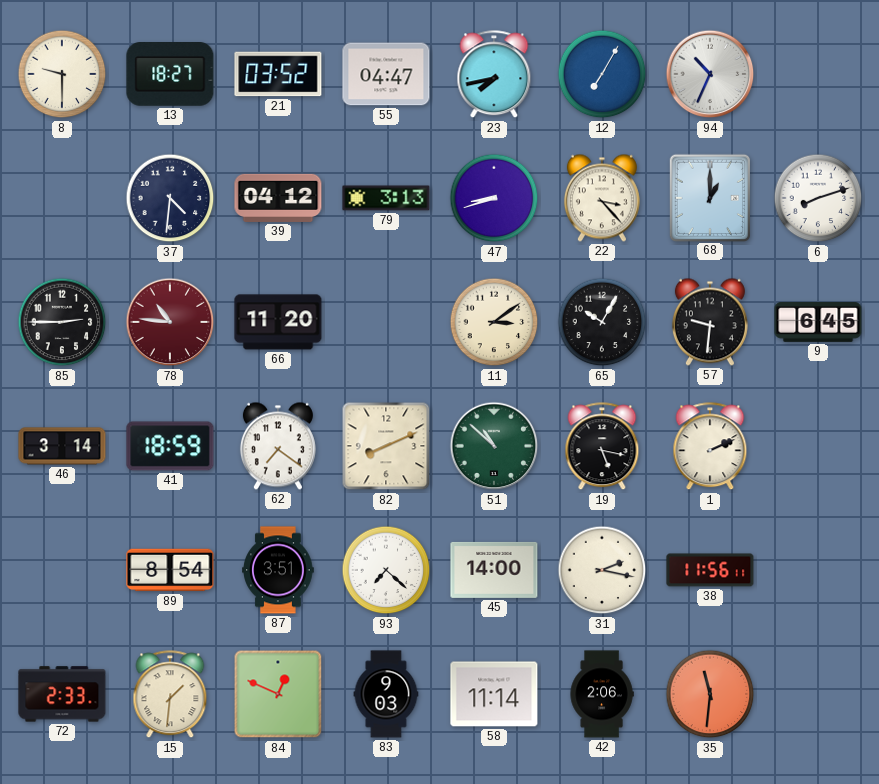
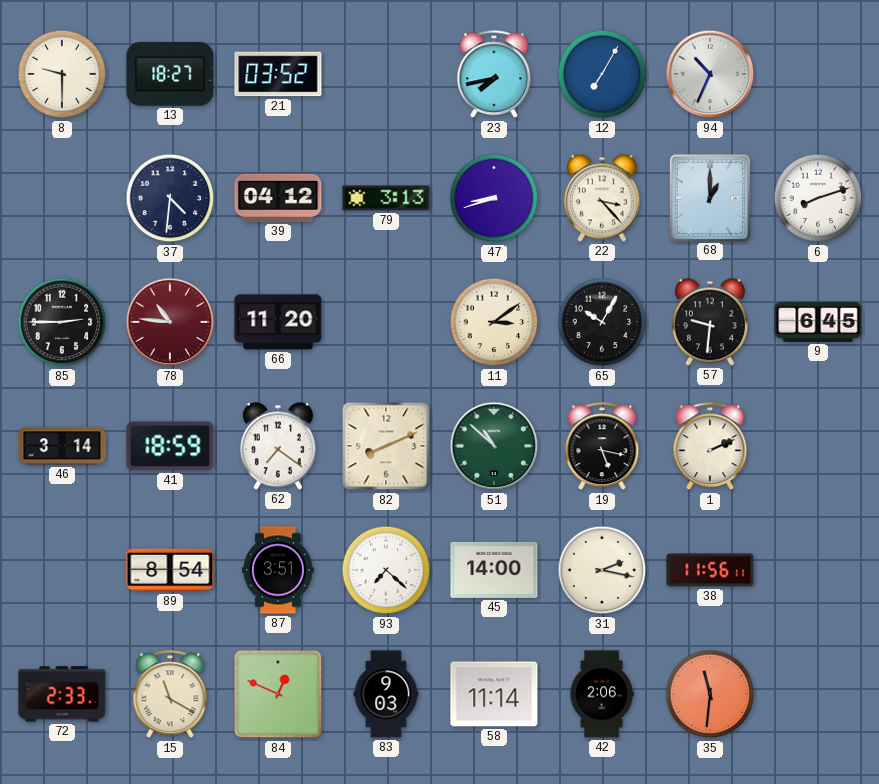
55: 04:47 -> none
15: 1:31 -> 11:20
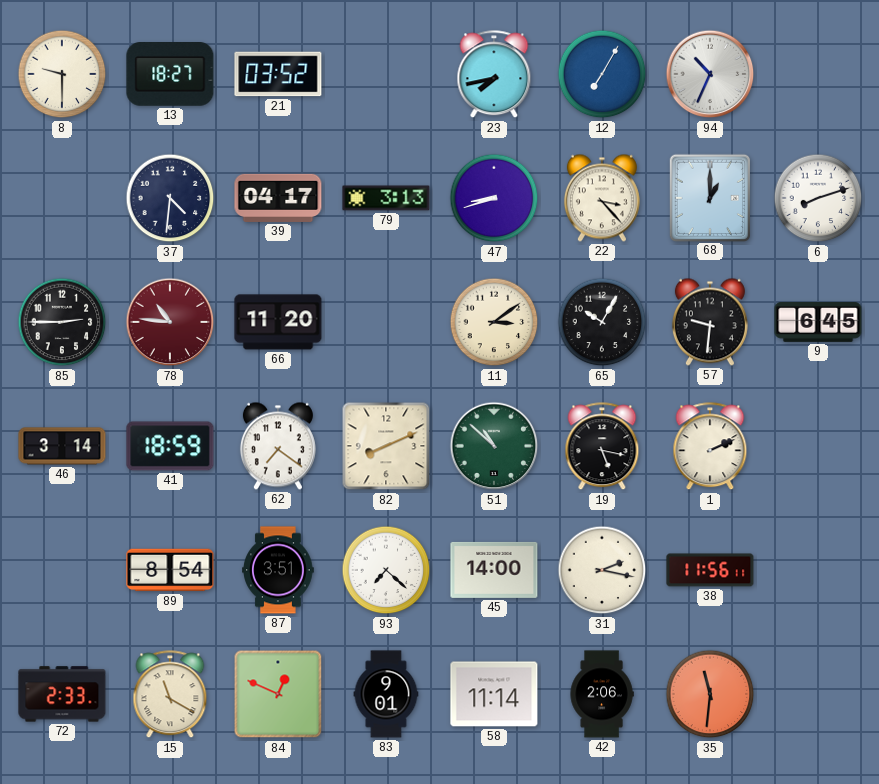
39: 04:12 -> 04:17
83: 9:03 -> 9:01
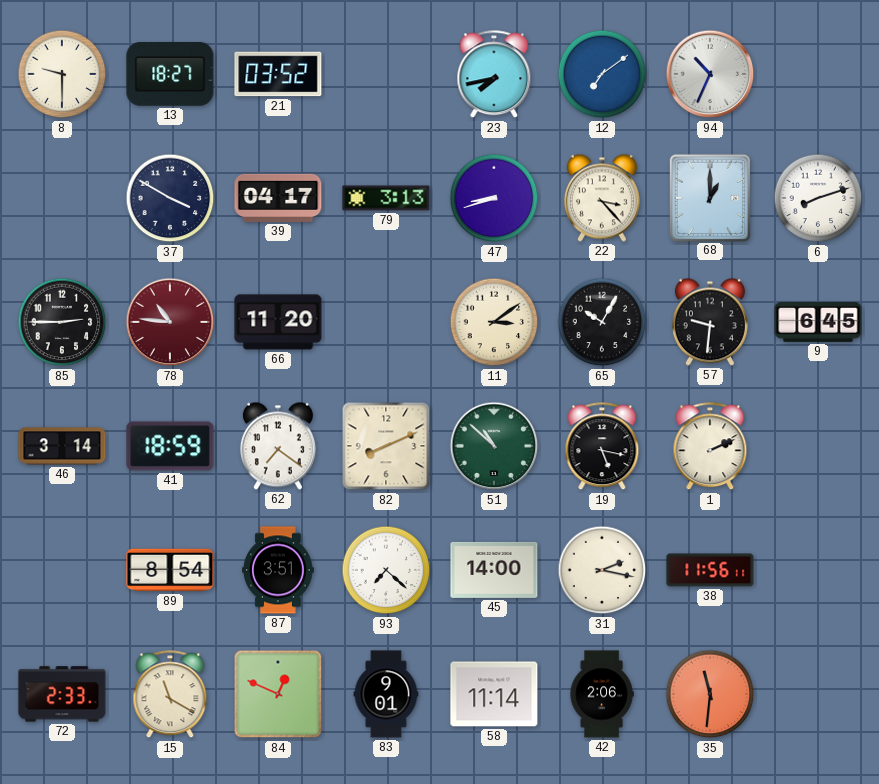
12: 7:05 -> 7:09
37: 4:31 -> 3:50
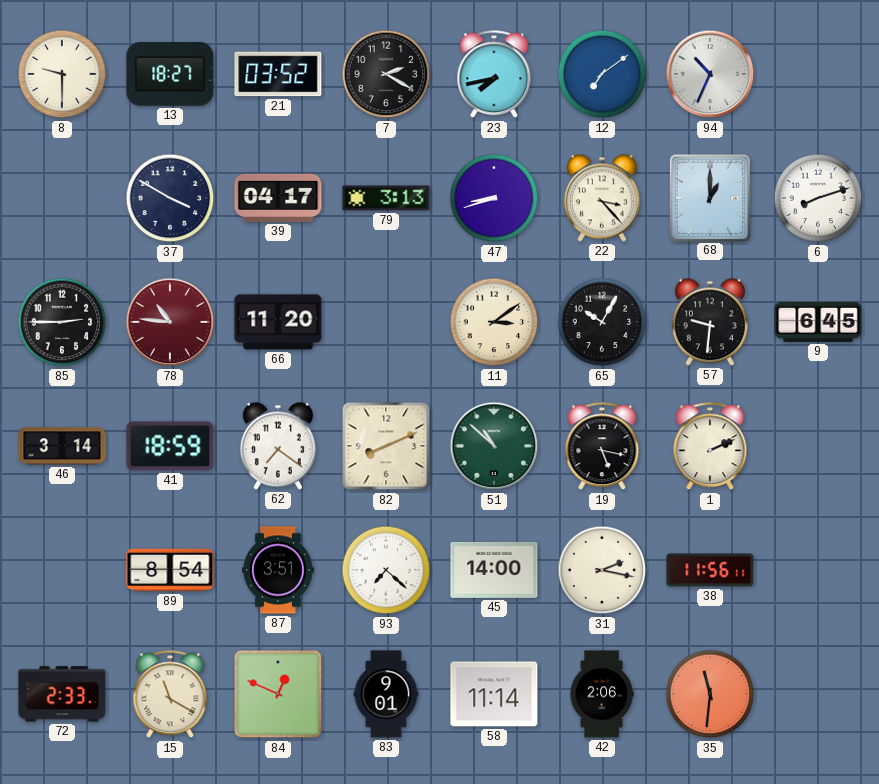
7: none -> 2:20
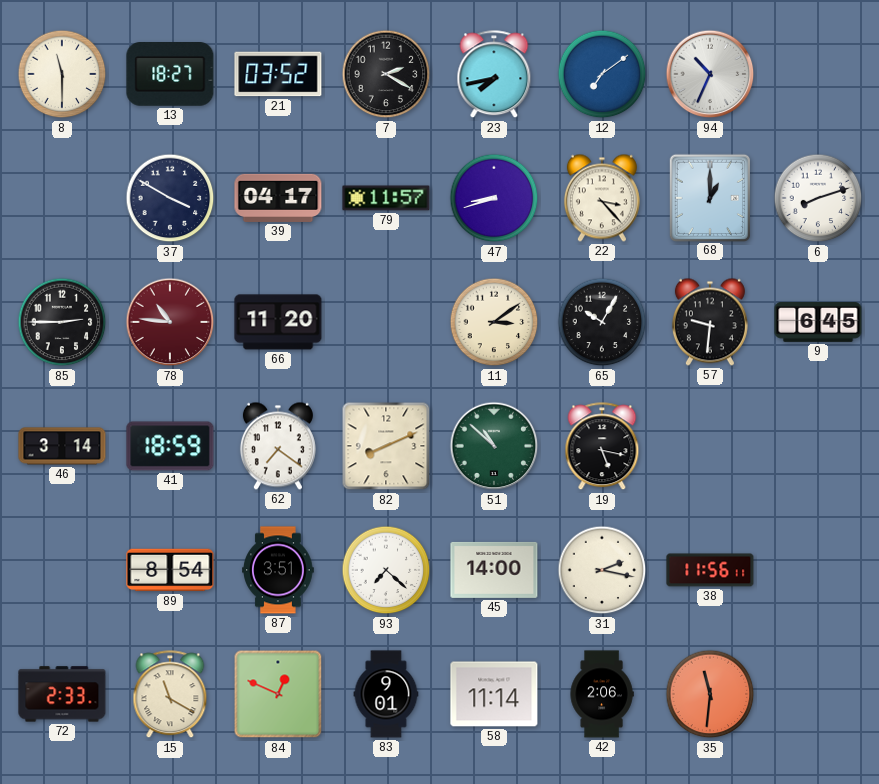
8: 9:30 -> 11:30
79: 3:13 -> 11:57
1: 2:11 -> none
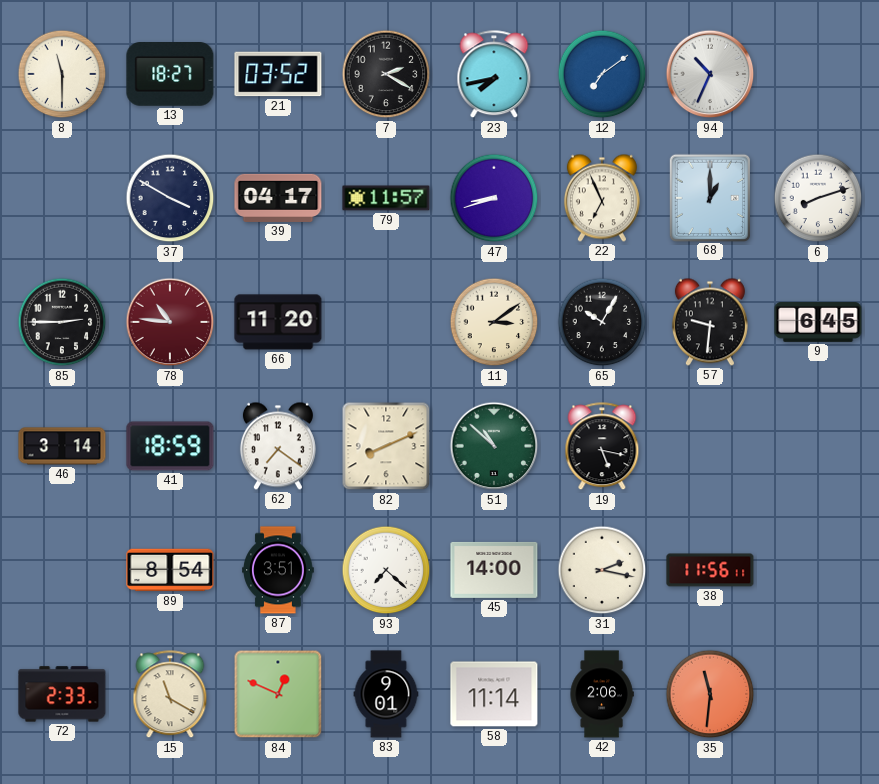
22: 3:23 -> 6:56
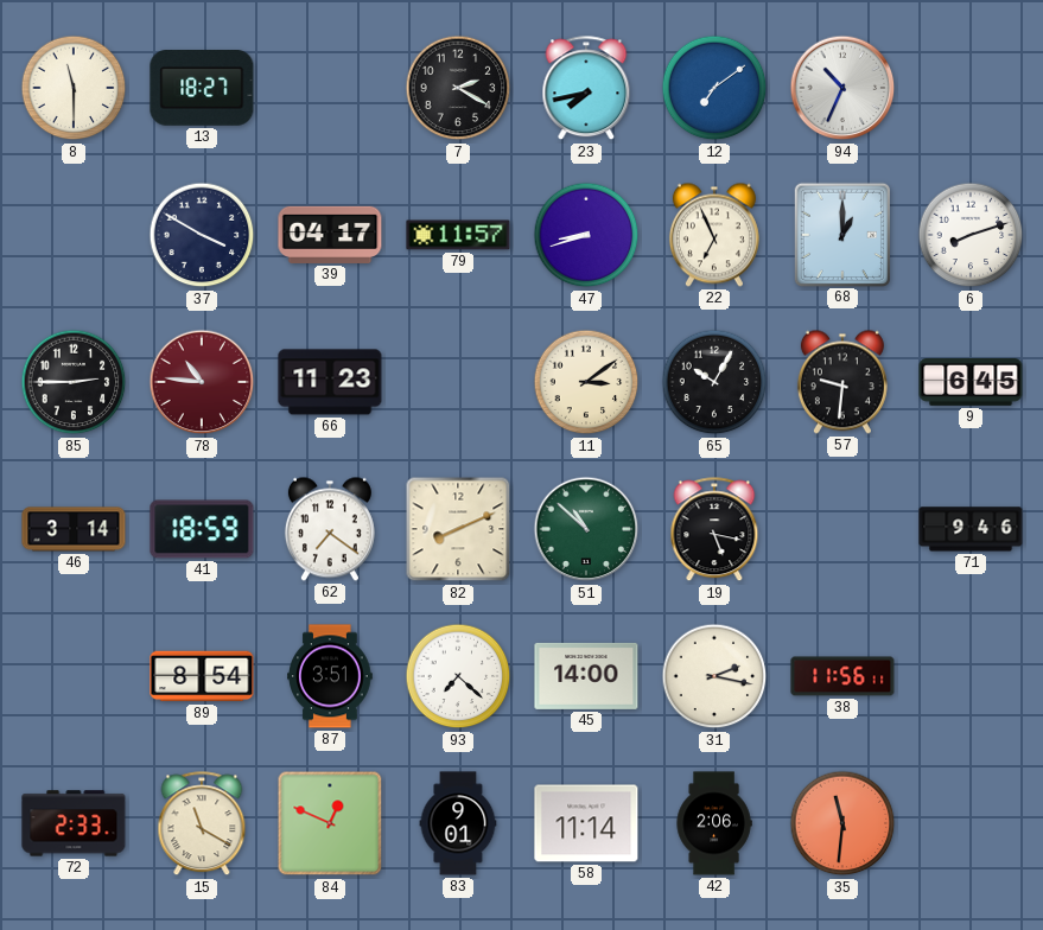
21: 03:52 -> none
66: 11:20 -> 11:23
71: none -> 9:46
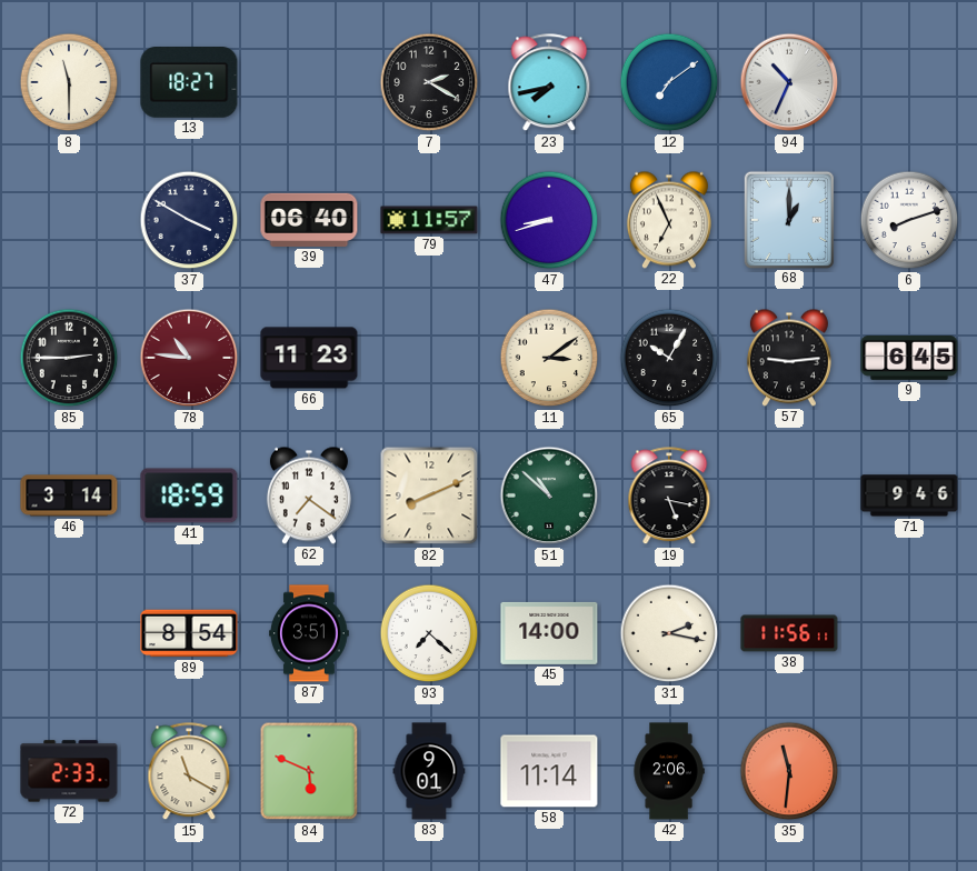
39: 04:17 -> 06:40
57: 9:31 -> 9:14
84: 12:49 -> 5:49
